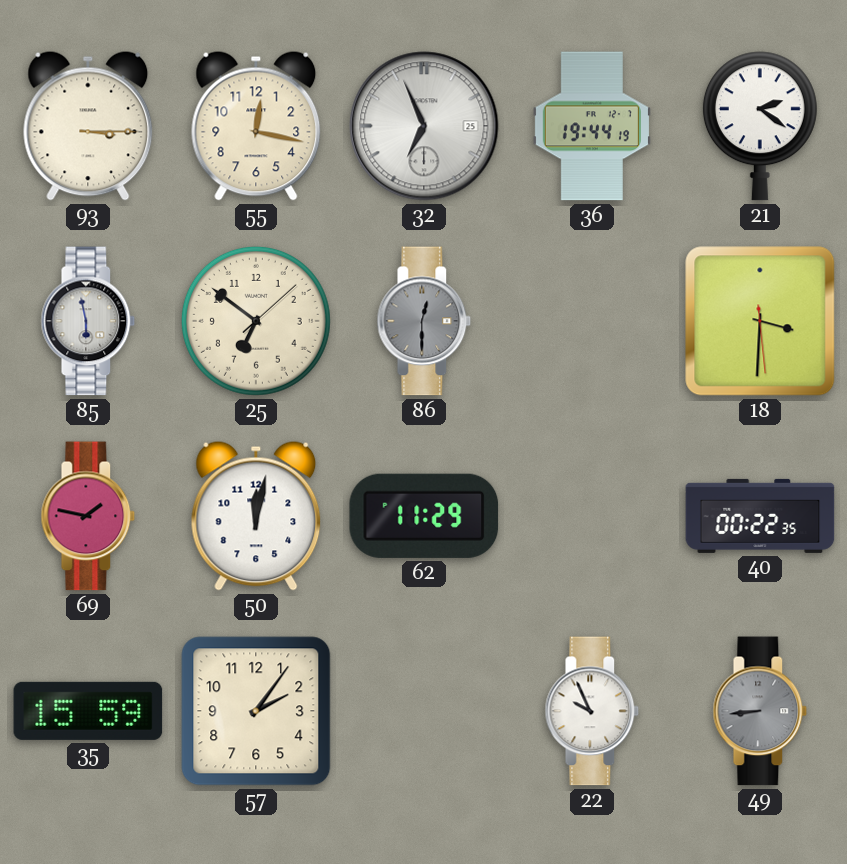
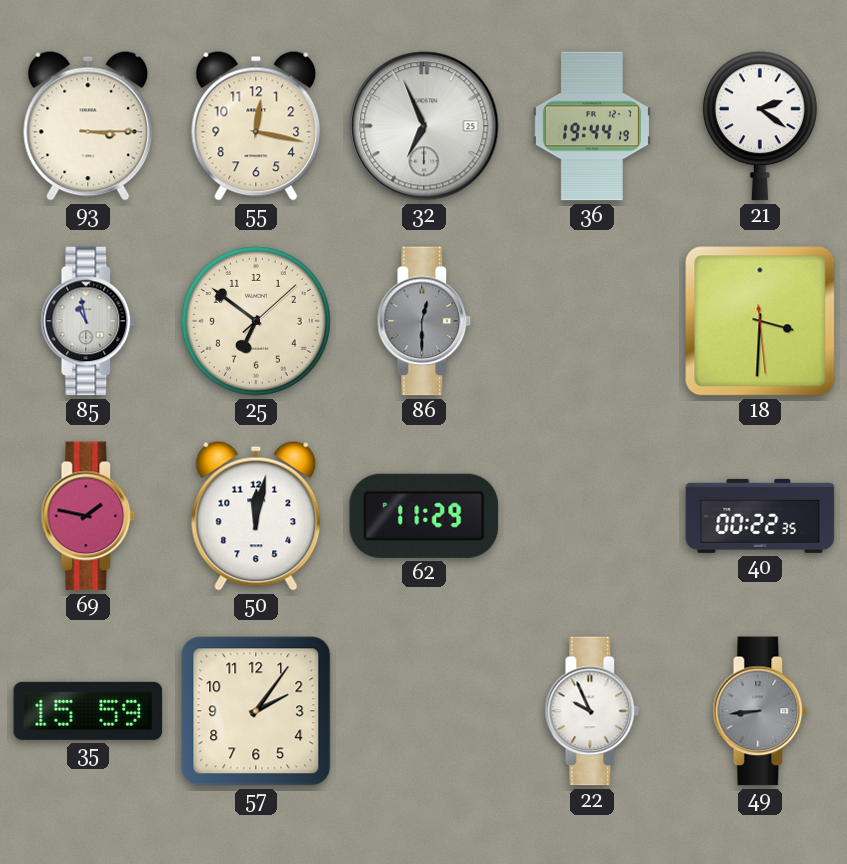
85: 5:58 -> 10:58
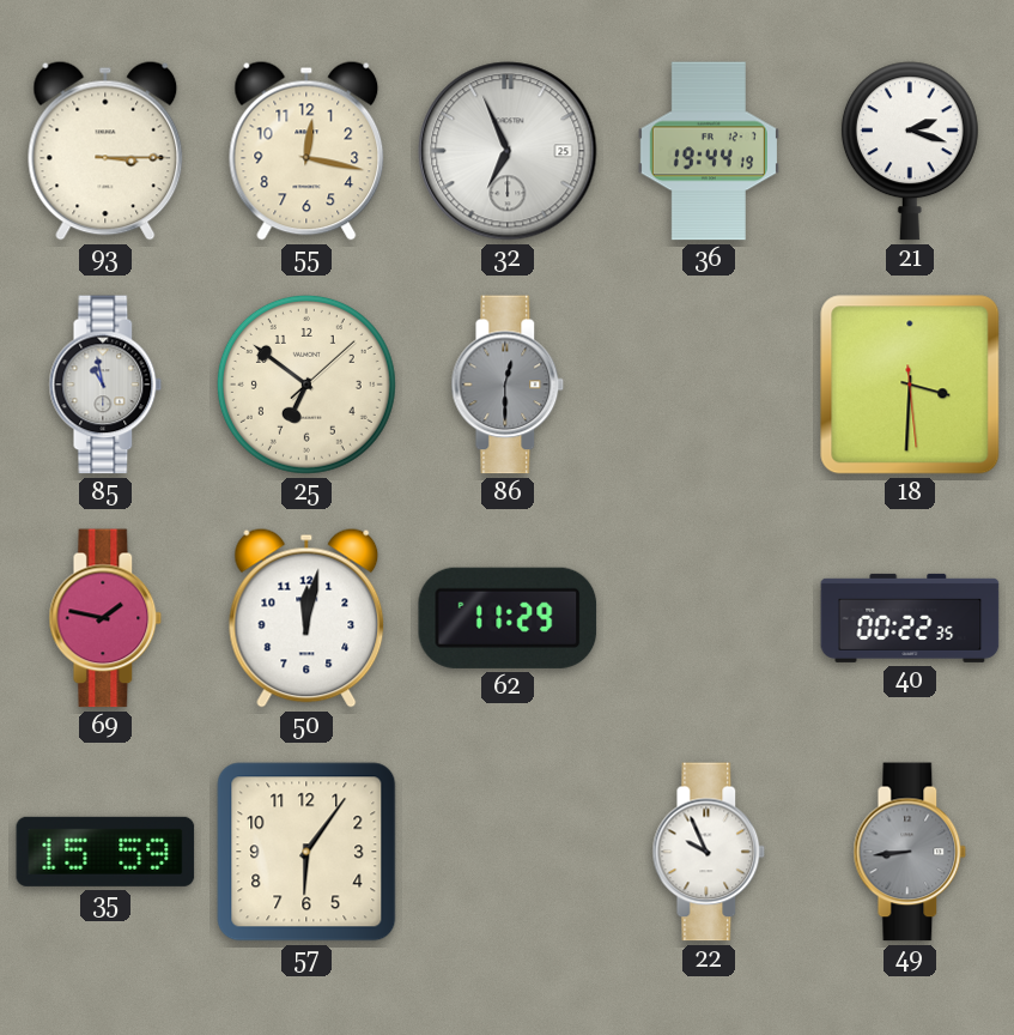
21: 2:21 -> 2:18
57: 2:06 -> 6:06
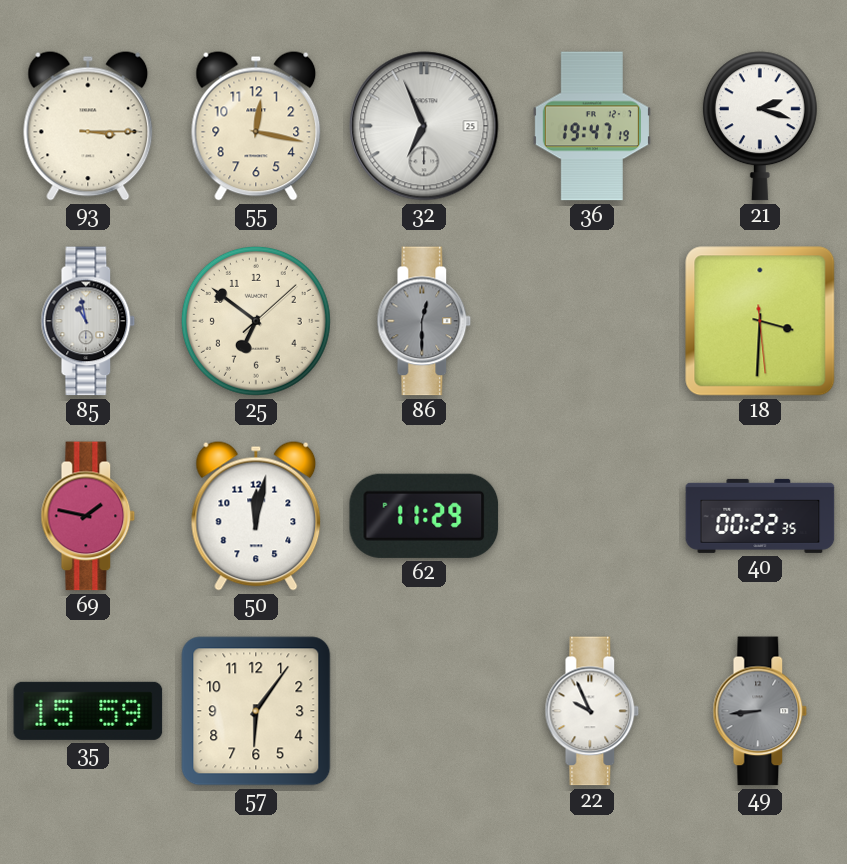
36: 19:44 -> 19:47
